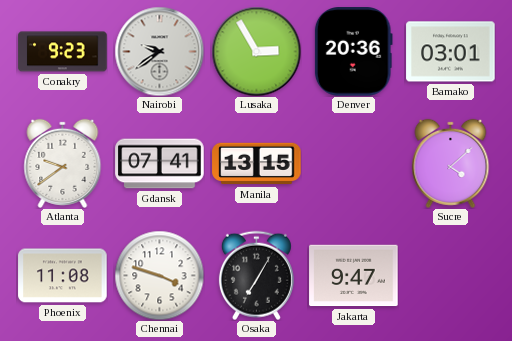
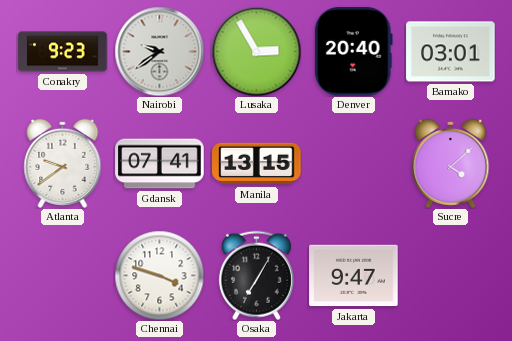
Denver: 20:36 -> 20:40
Phoenix: 11:08 -> none
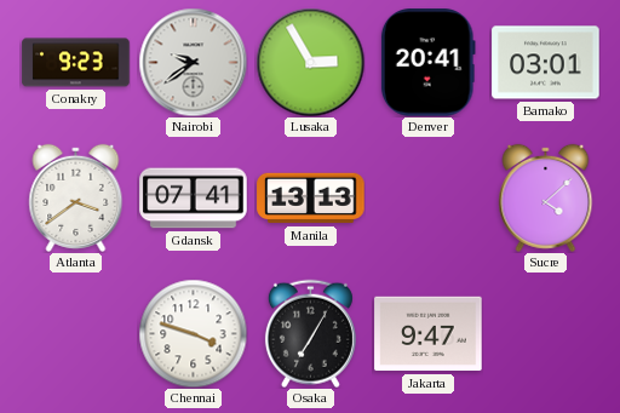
Denver: 20:40 -> 20:41
Atlanta: 9:39 -> 3:39
Manila: 13:15 -> 13:13
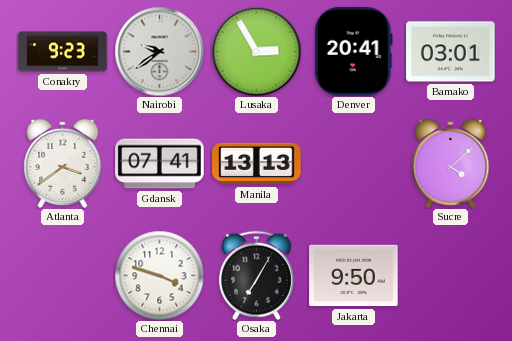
Jakarta: 9:47 -> 9:50
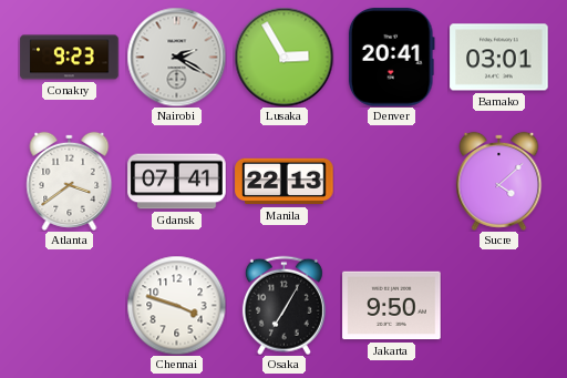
Nairobi: 9:39 -> 2:20
Manila: 13:13 -> 22:13
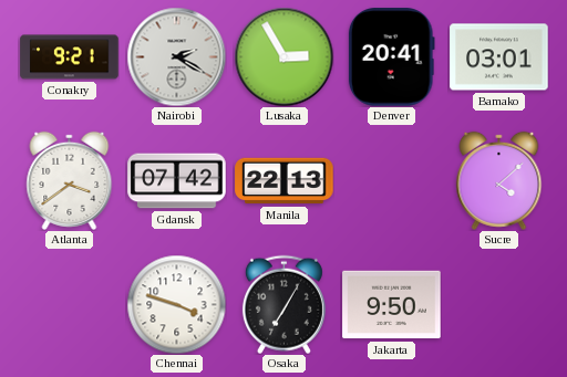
Conakry: 9:23 -> 9:21
Gdansk: 07:41 -> 07:42
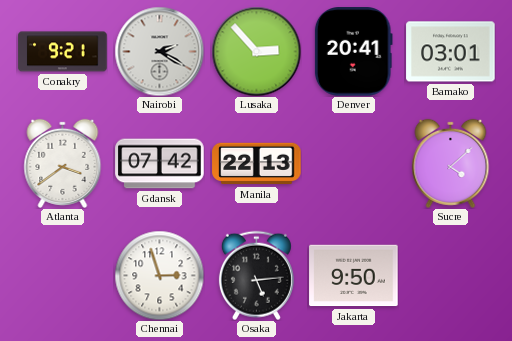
Lusaka: 2:55 -> 2:53
Chennai: 3:48 -> 2:57
Osaka: 7:05 -> 5:14
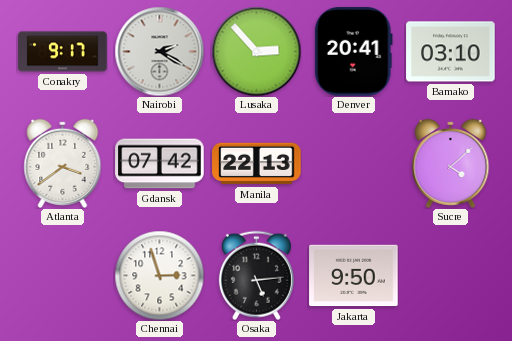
Conakry: 9:21 -> 9:17
Bamako: 03:01 -> 03:10
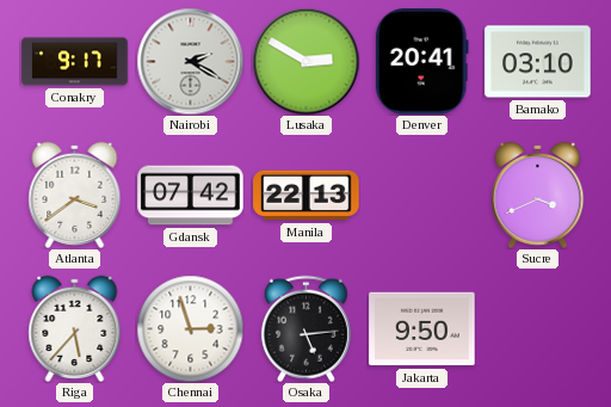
Lusaka: 2:53 -> 2:50
Sucre: 4:08 -> 3:41
Riga: none -> 5:37
